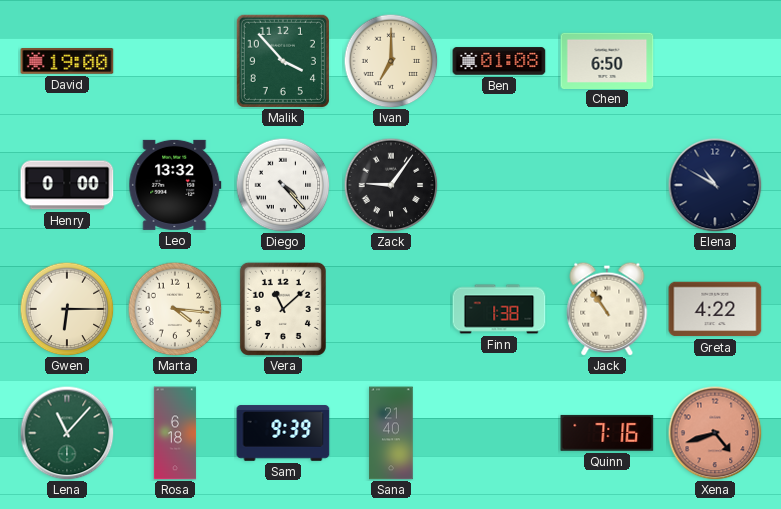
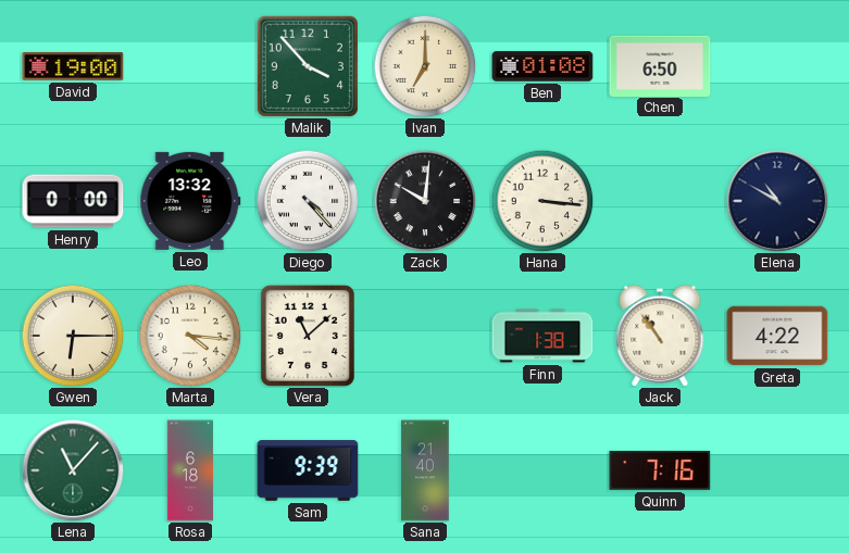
Zack: 9:06 -> 10:01
Hana: none -> 3:16
Xena: 4:42 -> none
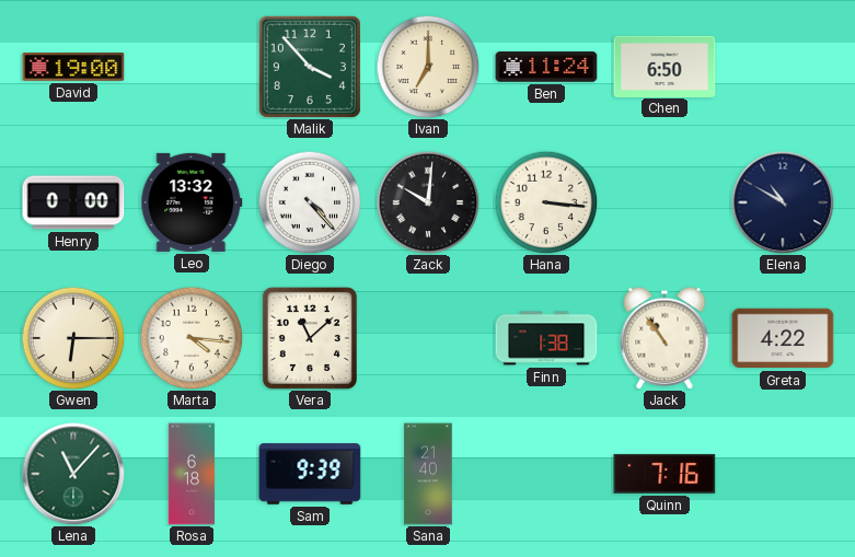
Ben: 01:08 -> 11:24
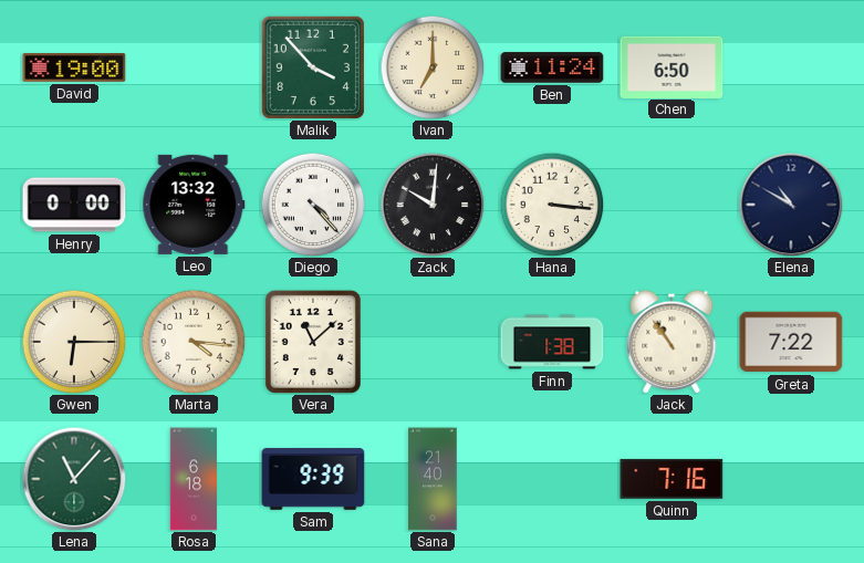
Greta: 4:22 -> 7:22
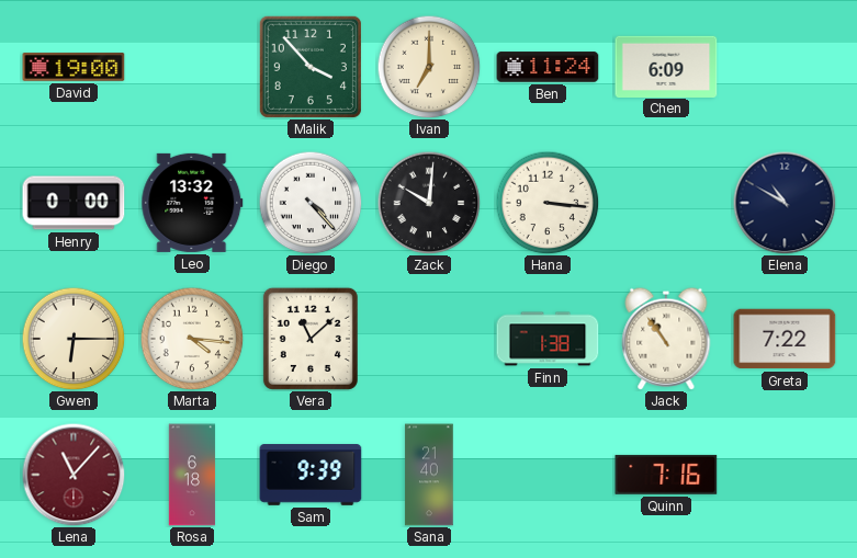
Chen: 6:50 -> 6:09
Lena dial: green -> burgundy
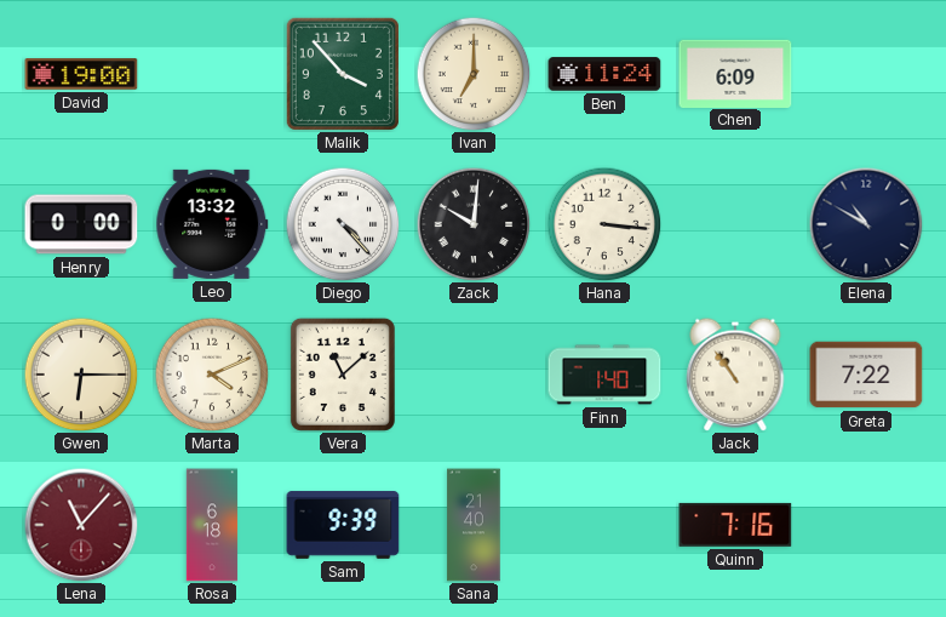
Marta: 4:16 -> 4:11
Finn: 1:38 -> 1:40
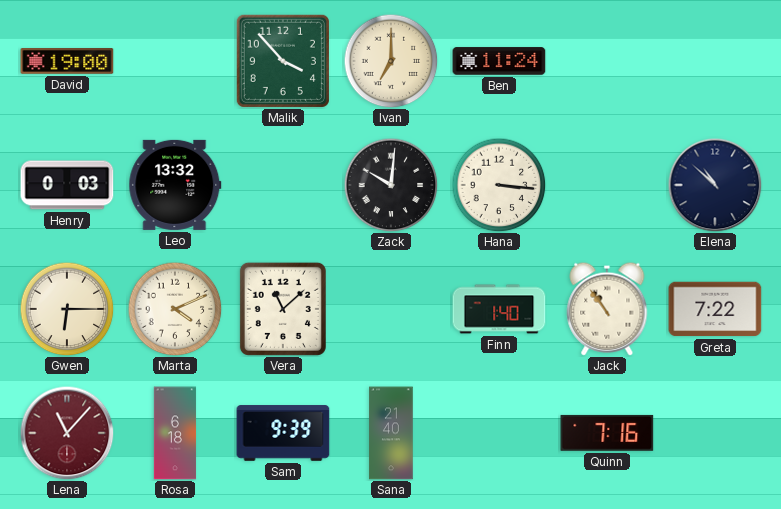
Chen: 6:09 -> none
Henry: 0:00 -> 0:03
Diego: 4:23 -> none
Elena: 10:50 -> 10:52
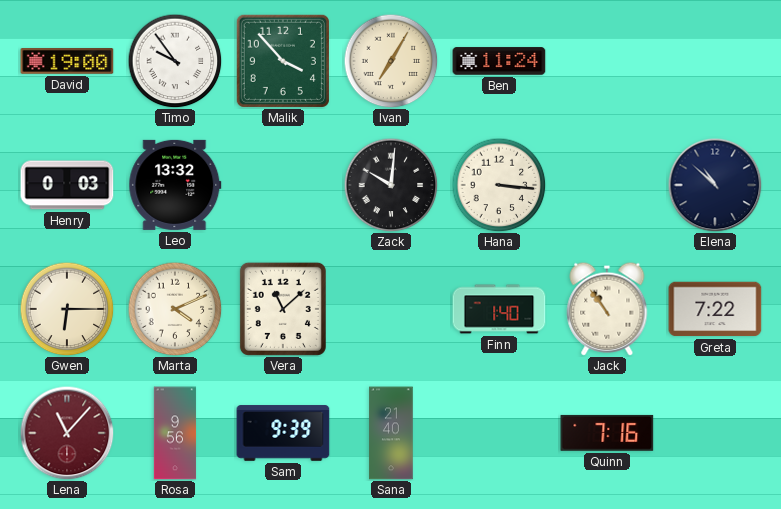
Timo: none -> 9:54
Ivan: 7:00 -> 7:05
Rosa: 6:18 -> 9:56
